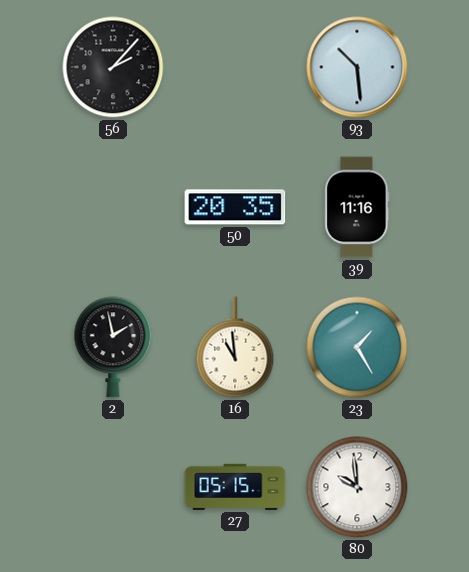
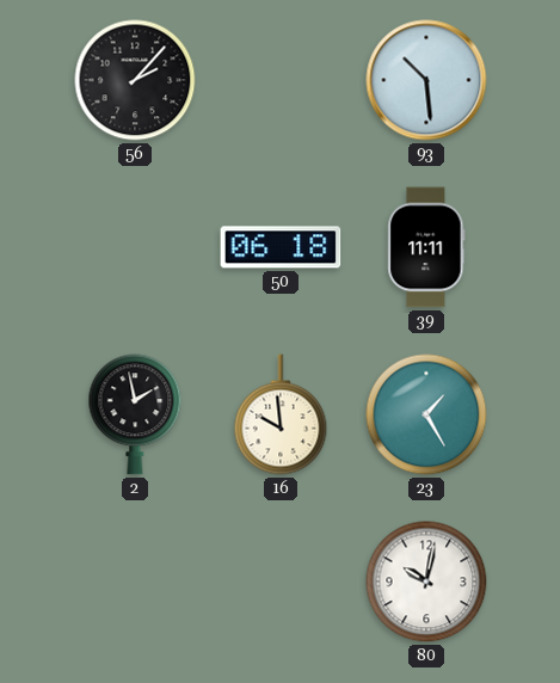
50: 20:35 -> 06:18
39: 11:16 -> 11:11
16: 10:59 -> 9:59
27: 05:15 -> none
80: 9:59 -> 10:02
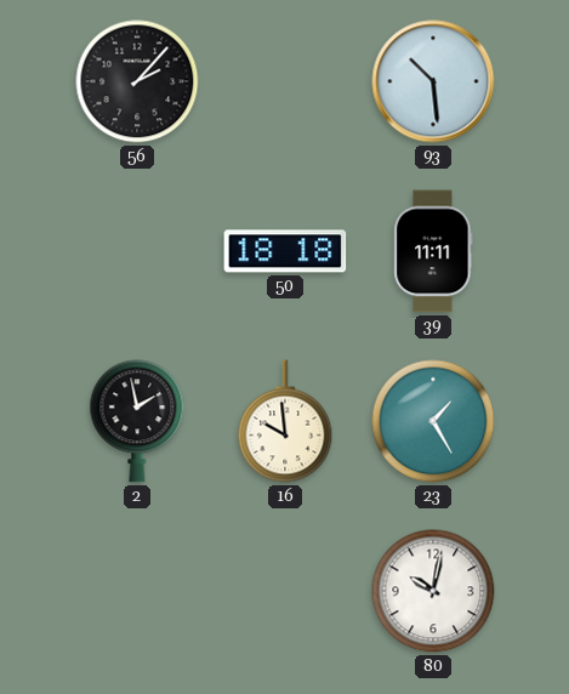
50: 06:18 -> 18:18
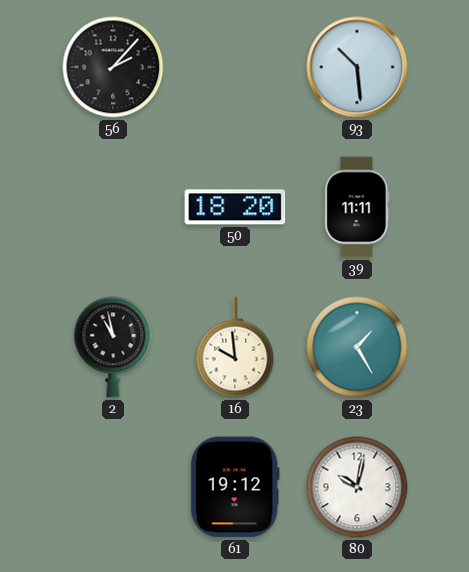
50: 18:18 -> 18:20
2: 1:58 -> 10:58
61: none -> 19:12
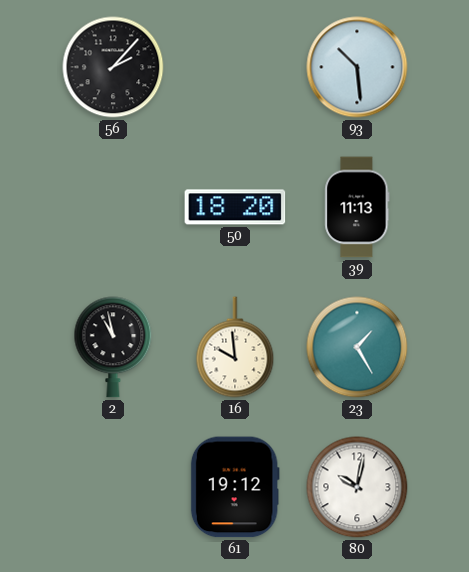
39: 11:11 -> 11:13
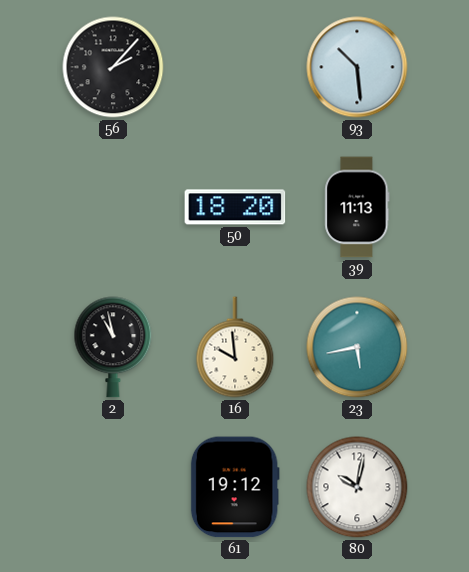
23: 1:25 -> 5:43
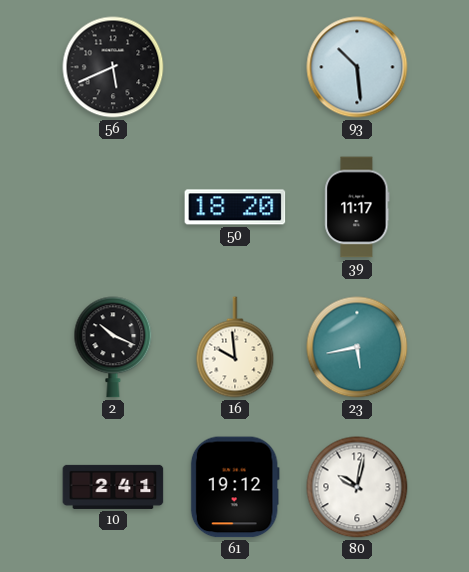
56: 2:07 -> 5:41
39: 11:13 -> 11:17
2: 10:58 -> 10:19
10: none -> 2:41
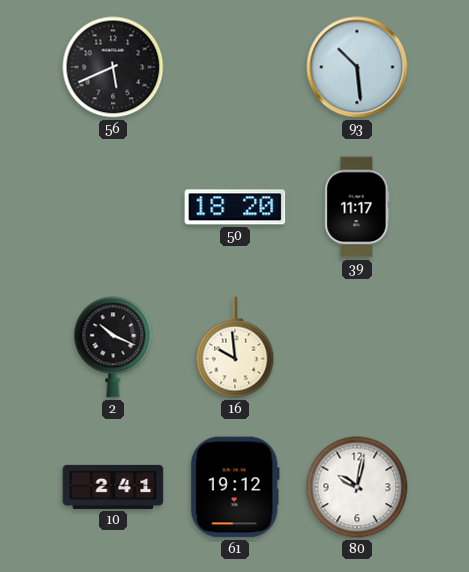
23: 5:43 -> none
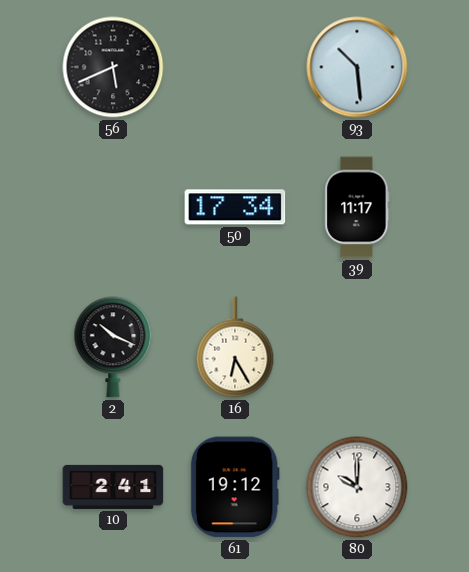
50: 18:20 -> 17:34
16: 9:59 -> 6:25
80: 10:02 -> 10:00
